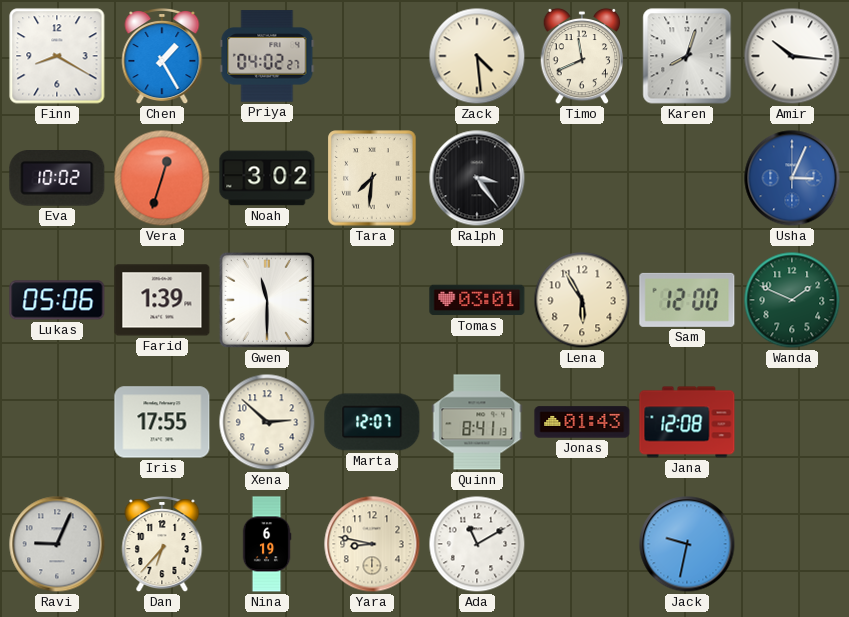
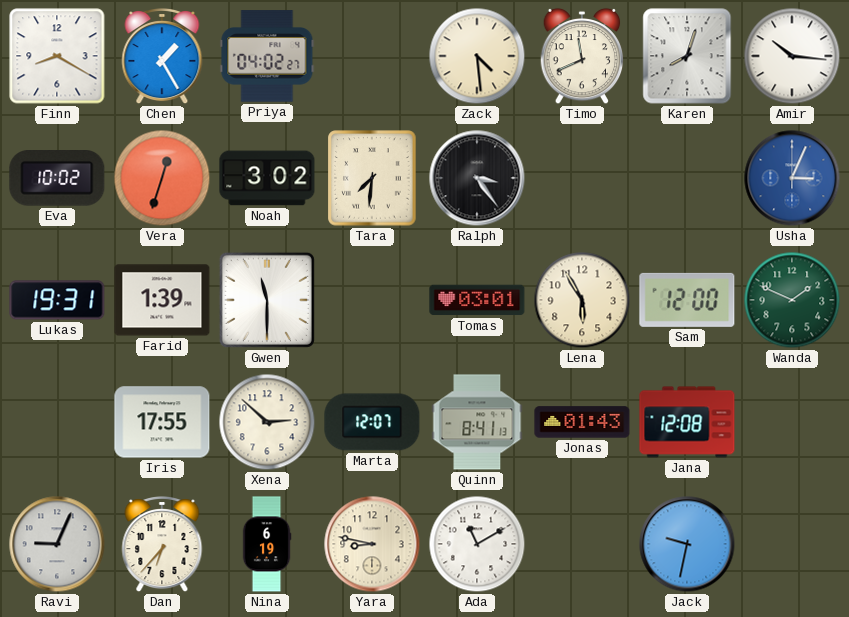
Lukas: 05:06 -> 19:31
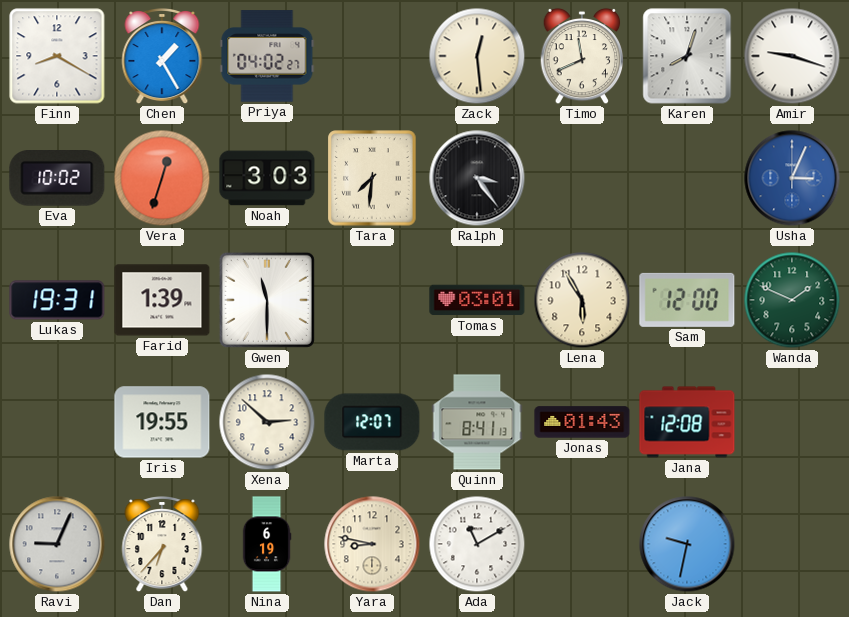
Zack: 4:29 -> 12:29
Amir: 10:16 -> 9:18
Noah: 3:02 -> 3:03
Iris: 17:55 -> 19:55
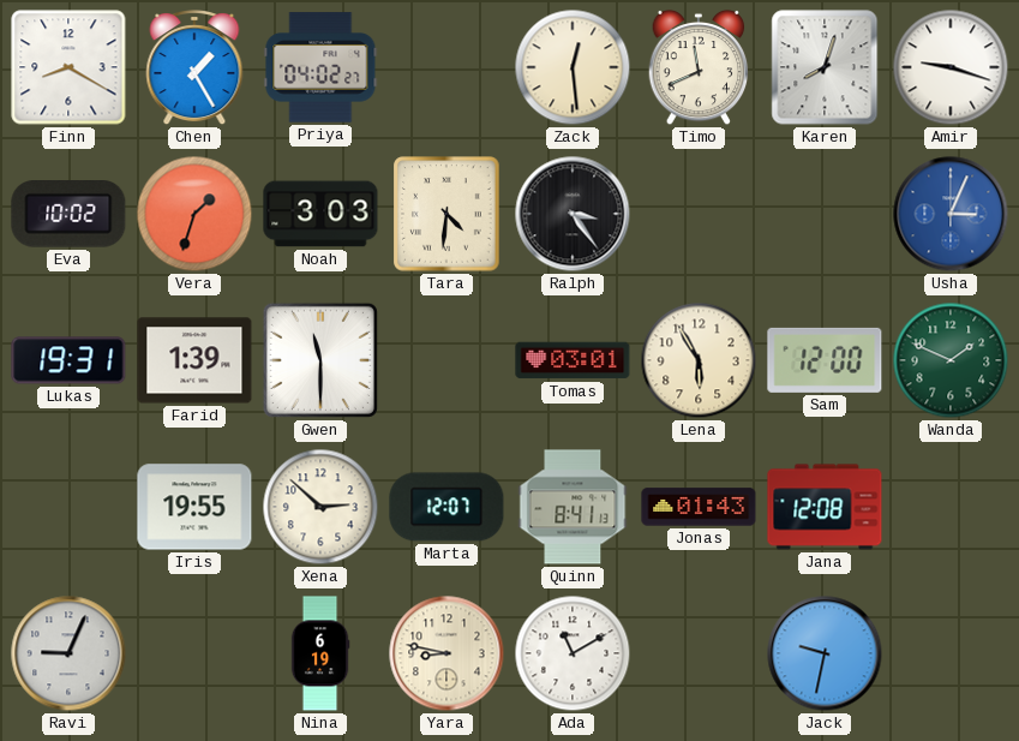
Vera: 12:33 -> 1:33
Tara: 7:31 -> 4:31
Dan: 6:37 -> none
